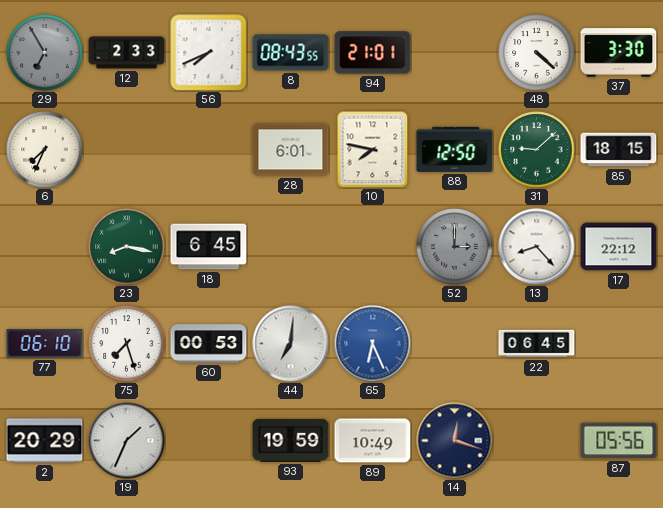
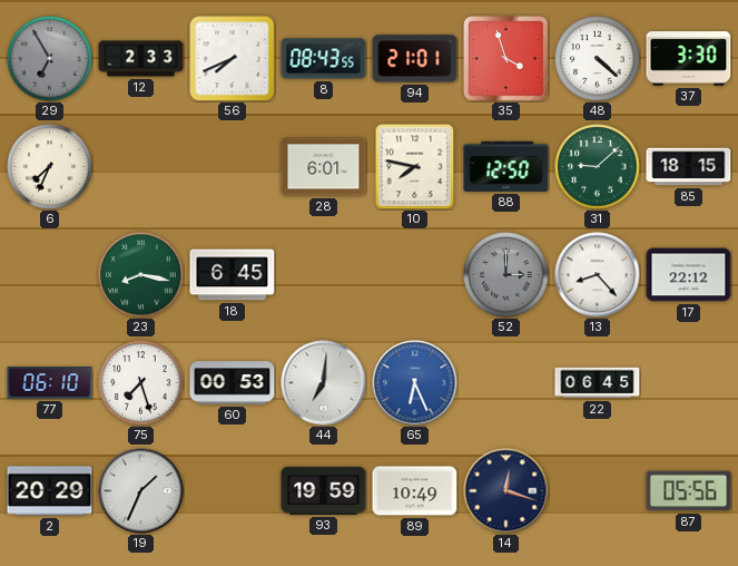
35: none -> 3:57
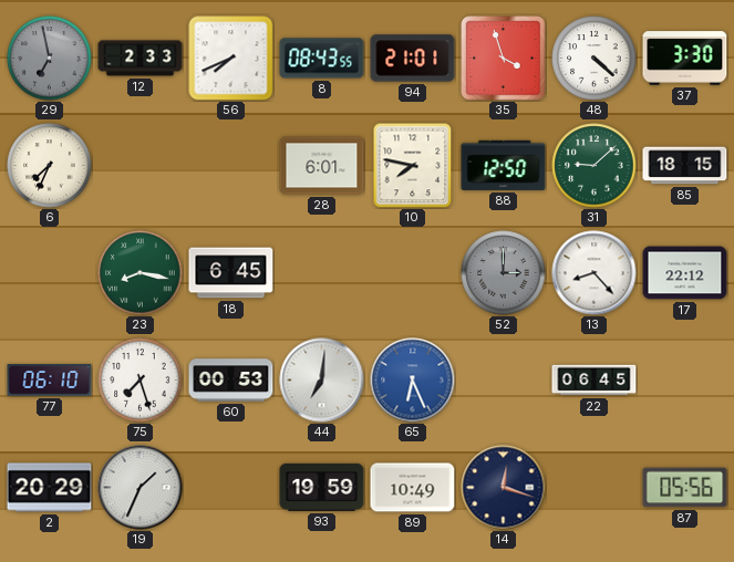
29: 6:55 -> 6:58
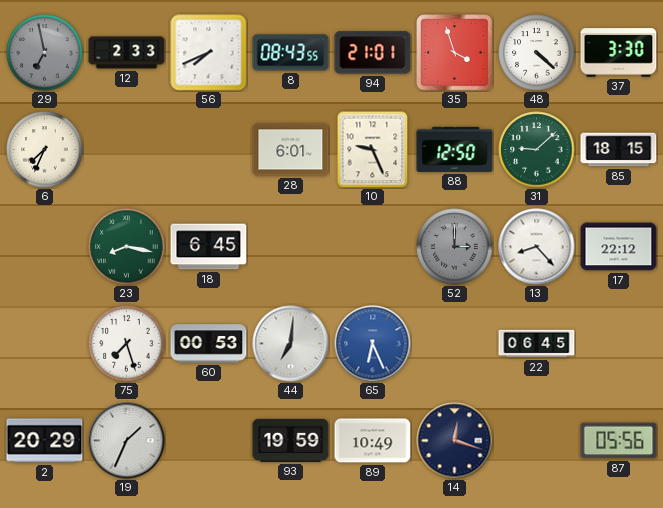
10: 7:47 -> 9:26
77: 06:10 -> none
